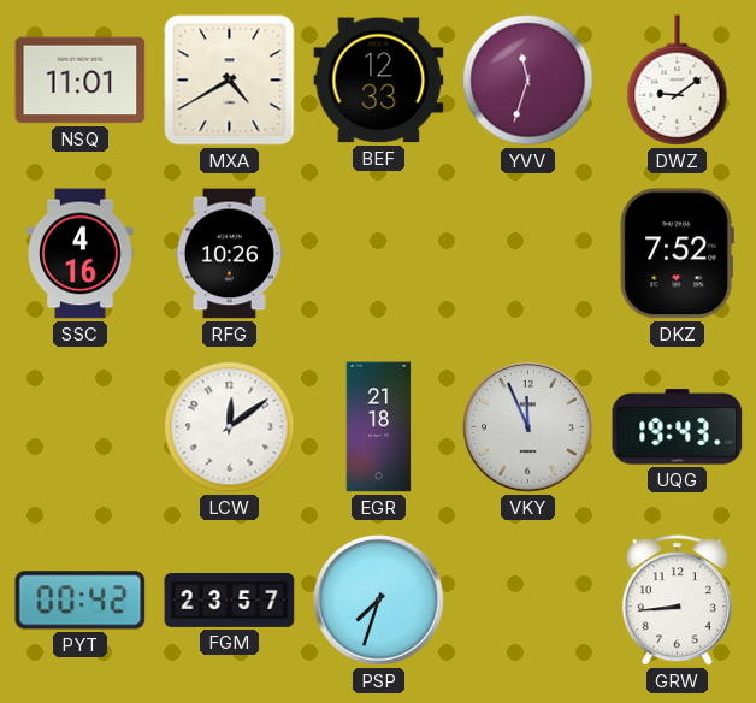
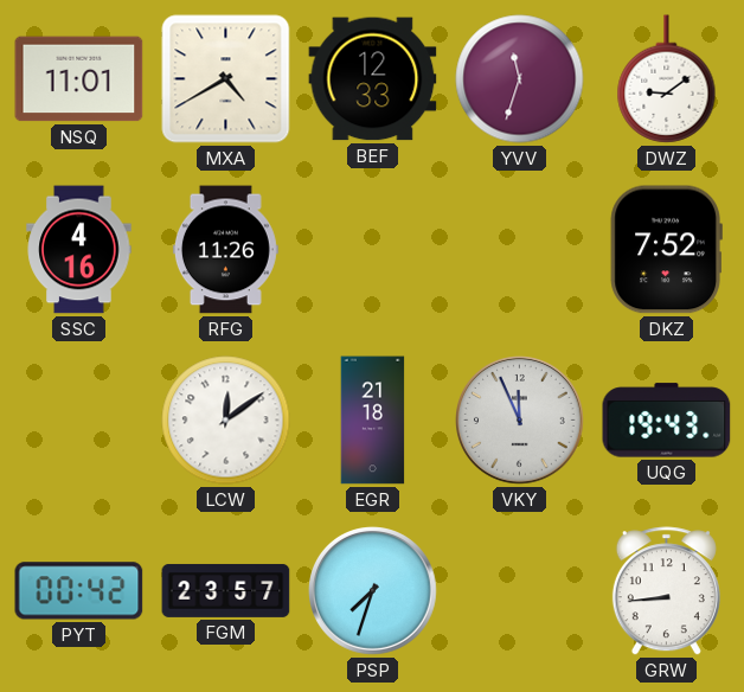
RFG: 10:26 -> 11:26
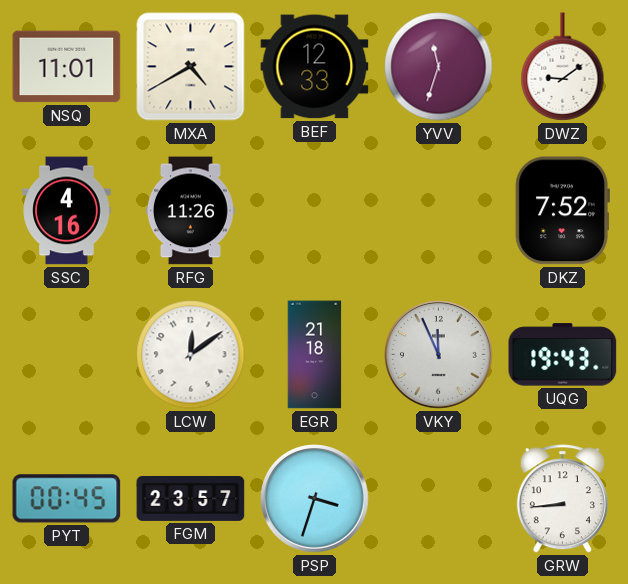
PYT: 00:42 -> 00:45
PSP: 7:33 -> 3:33
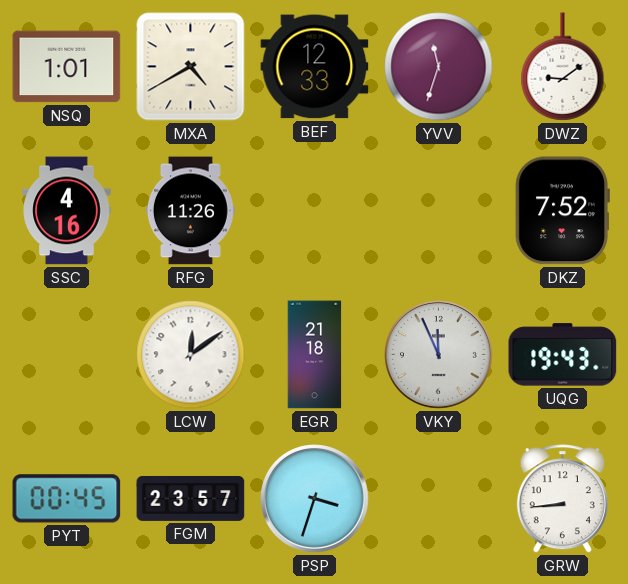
NSQ: 11:01 -> 1:01
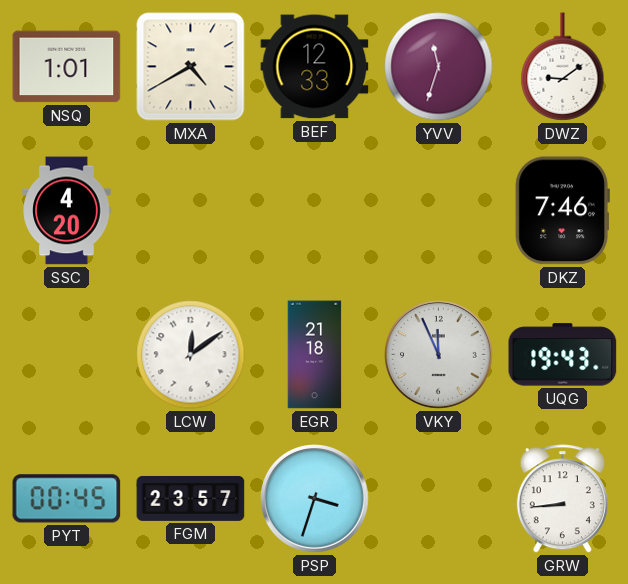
SSC: 4:16 -> 4:20
RFG: 11:26 -> none
DKZ: 7:52 -> 7:46
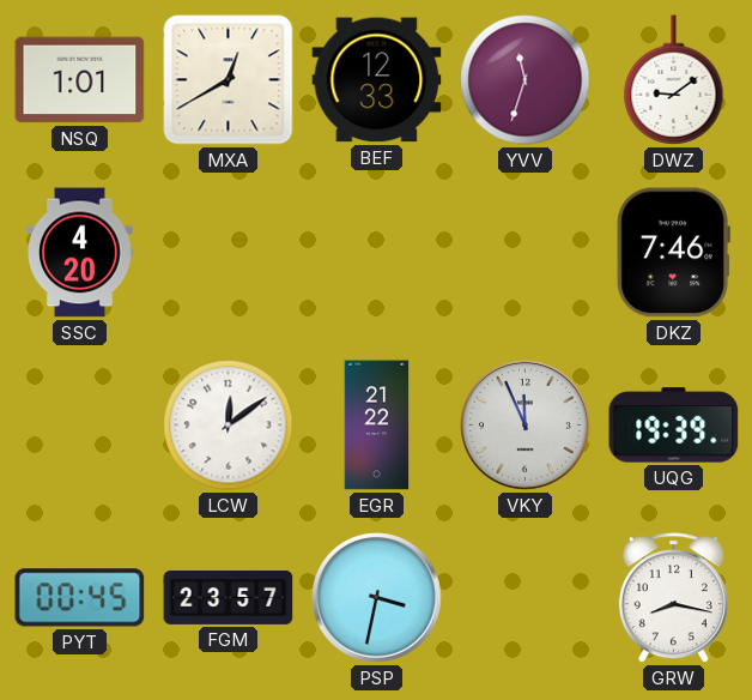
MXA: 4:40 -> 12:40
EGR: 21:18 -> 21:22
UQG: 19:43 -> 19:39
PSP: 3:33 -> 3:32
GRW: 8:44 -> 8:17
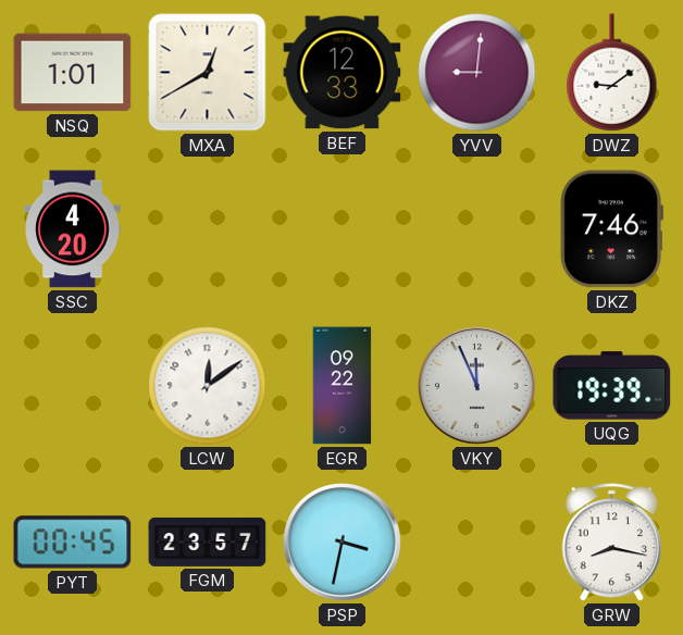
YVV: 11:33 -> 9:01
EGR: 21:22 -> 09:22
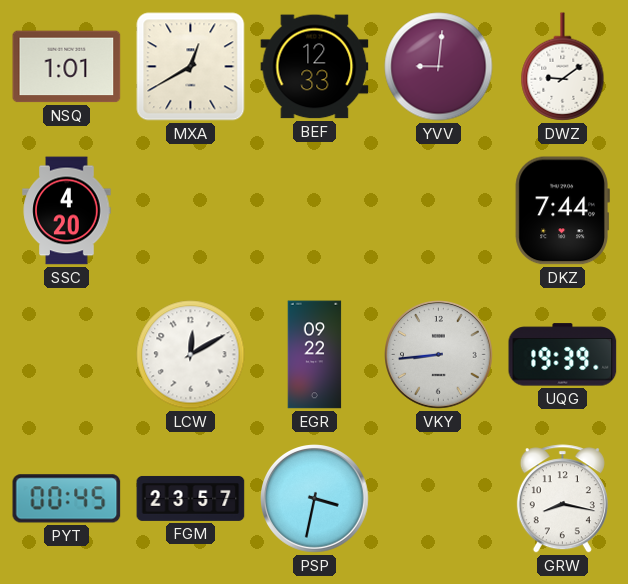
DKZ: 7:46 -> 7:44
LCW: 12:09 -> 12:10
VKY: 11:56 -> 8:44
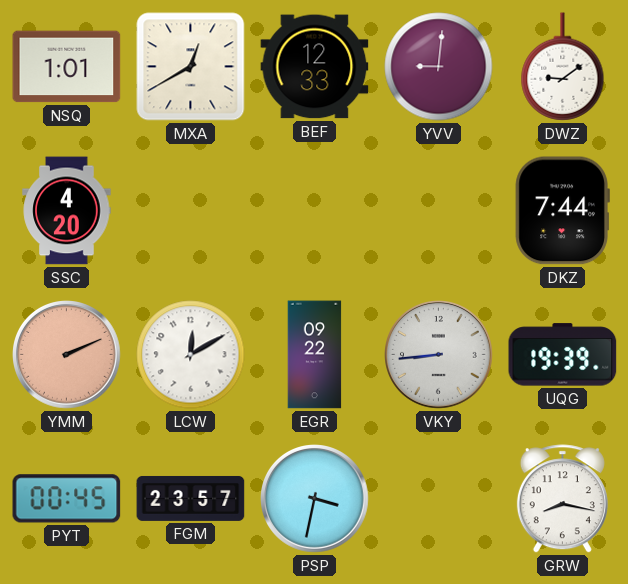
YMM: none -> 2:11
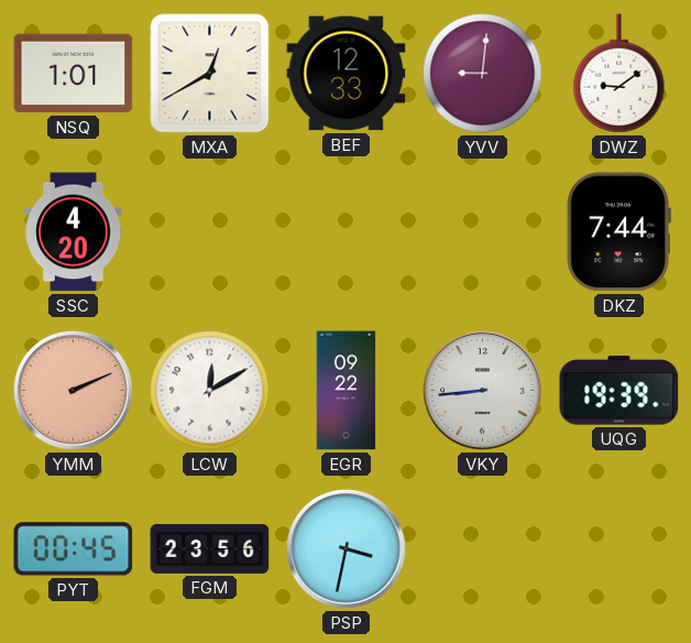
FGM: 23:57 -> 23:56
GRW: 8:17 -> none
